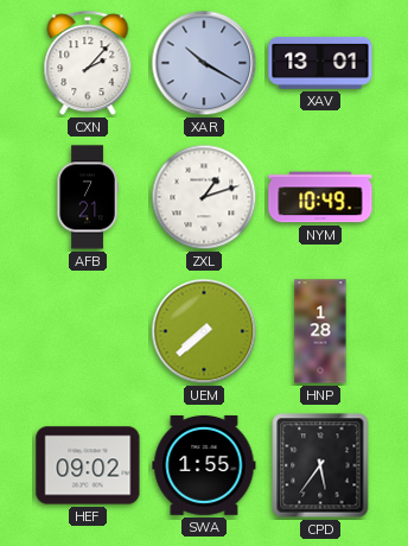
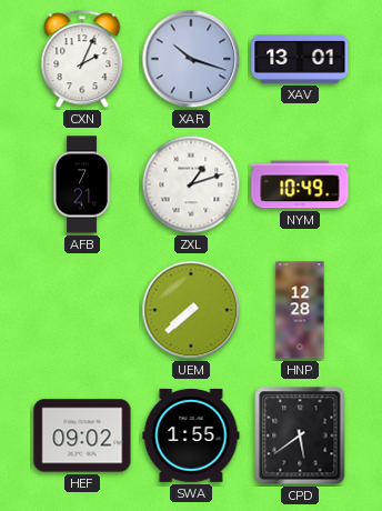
CXN: 2:07 -> 2:04
XAR: 10:20 -> 10:18
HNP: 1:28 -> 12:28
CPD: 5:36 -> 5:39
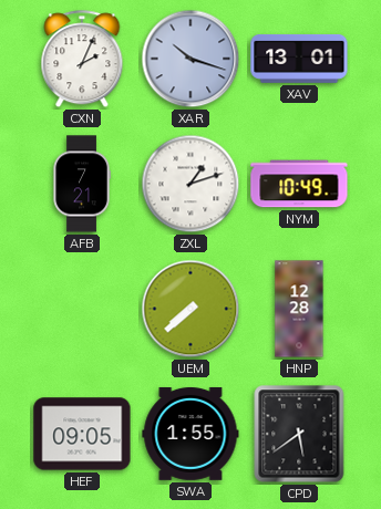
HEF: 09:02 -> 09:05
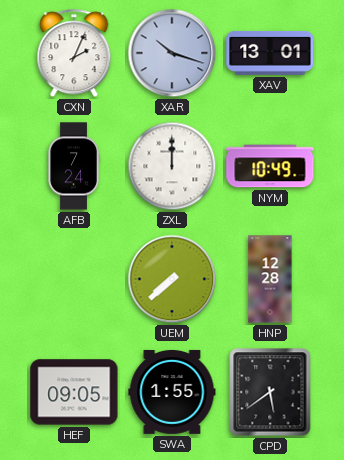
AFB: 7:21 -> 7:24
ZXL: 1:12 -> 12:00
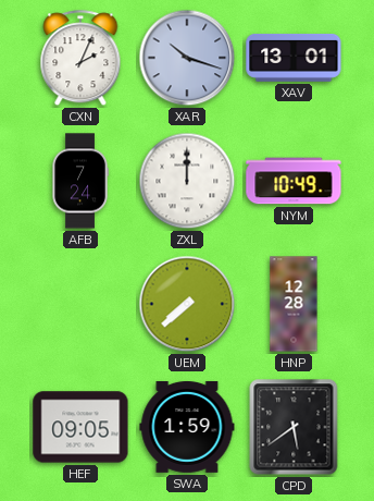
SWA: 1:55 -> 1:59
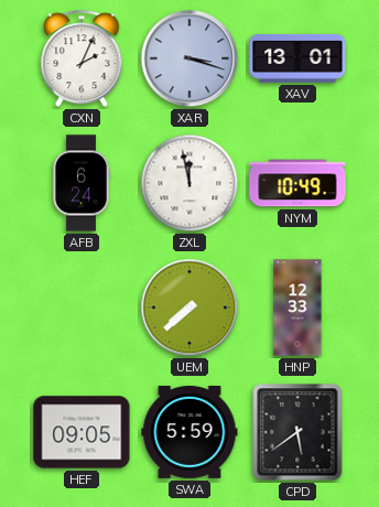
XAR: 10:18 -> 3:18
AFB: 7:24 -> 6:24
ZXL: 12:00 -> 11:58
HNP: 12:28 -> 12:33
SWA: 1:59 -> 5:59
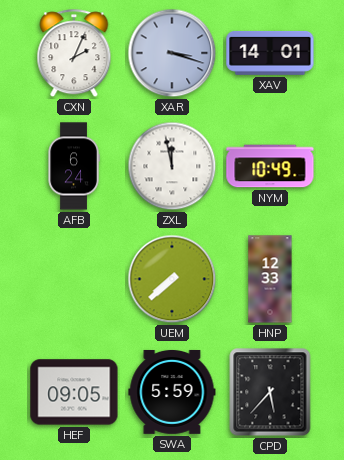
XAV: 13:01 -> 14:01
CPD: 5:39 -> 5:37
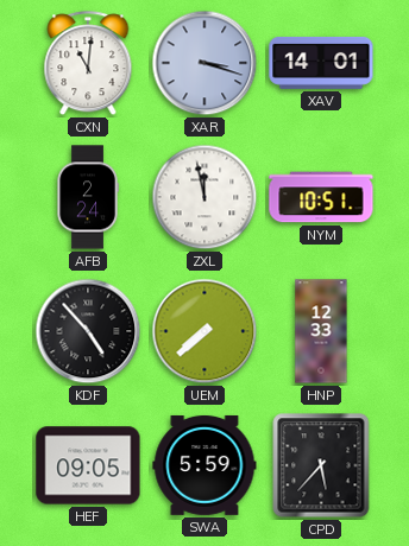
CXN: 2:04 -> 11:01
AFB: 6:24 -> 2:24
NYM: 10:49 -> 10:51
KDF: none -> 4:53
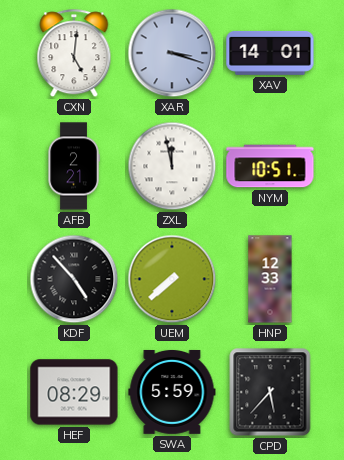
CXN: 11:01 -> 5:01
AFB: 2:24 -> 2:21
HEF: 09:05 -> 08:29
